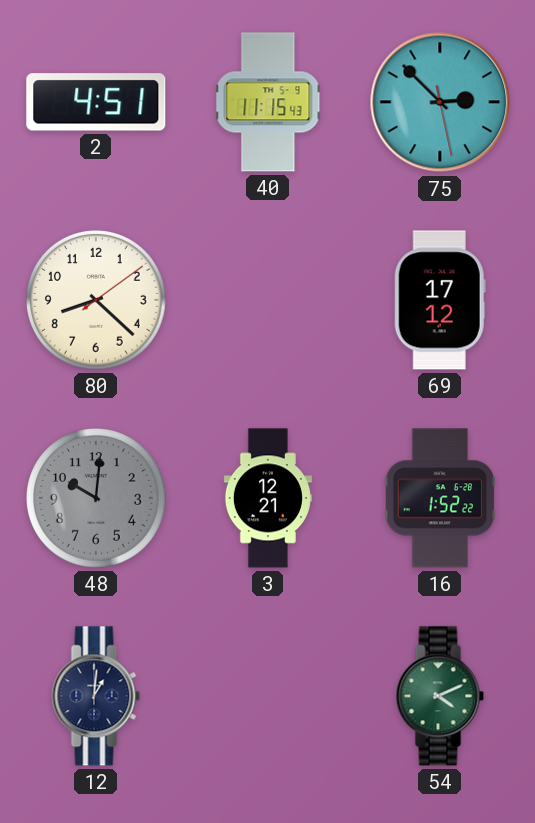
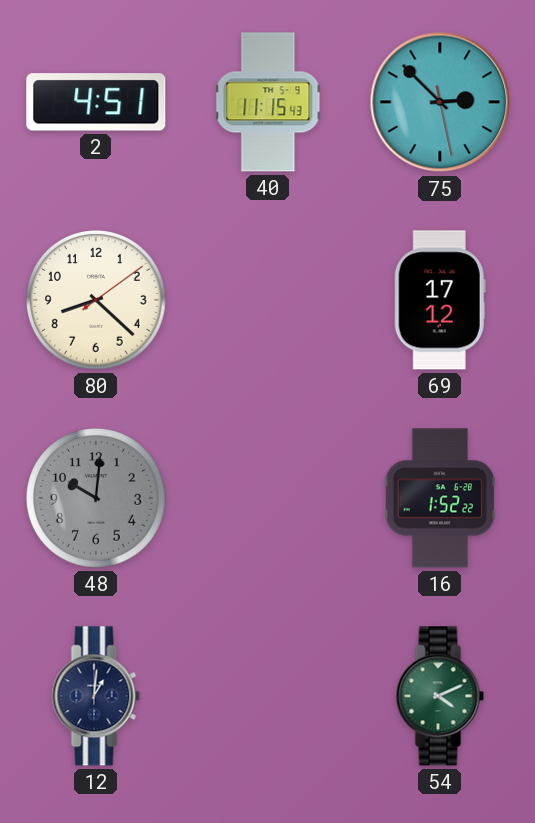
3: 12:21 -> none
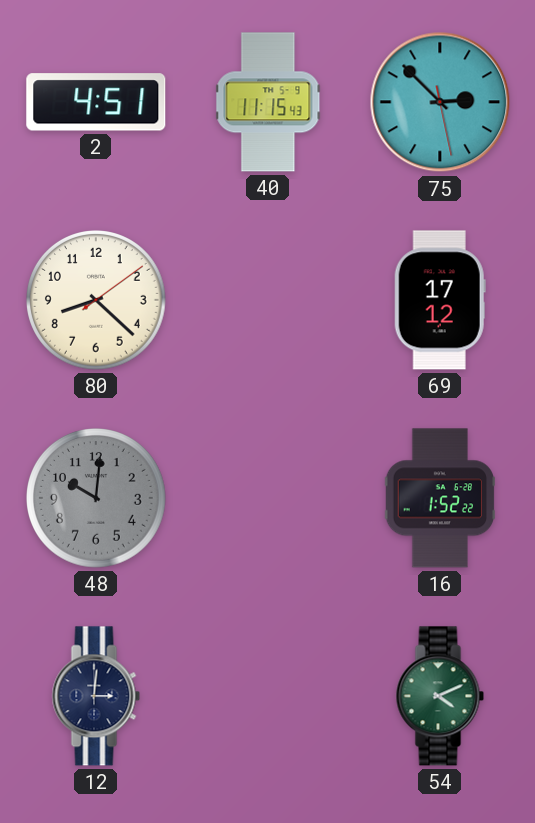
12: 1:01 -> 3:01
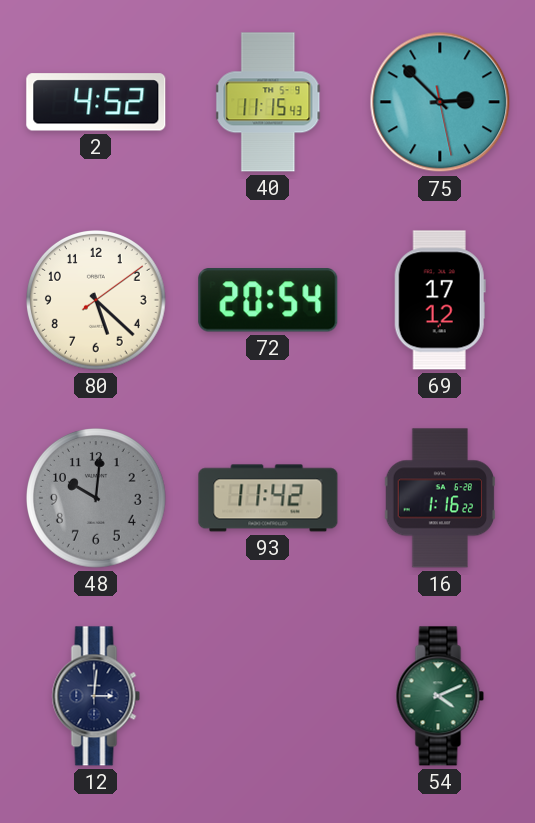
2: 4:51 -> 4:52
80: 8:22 -> 5:22
72: none -> 20:54
93: none -> 11:42
16: 1:52 -> 1:16
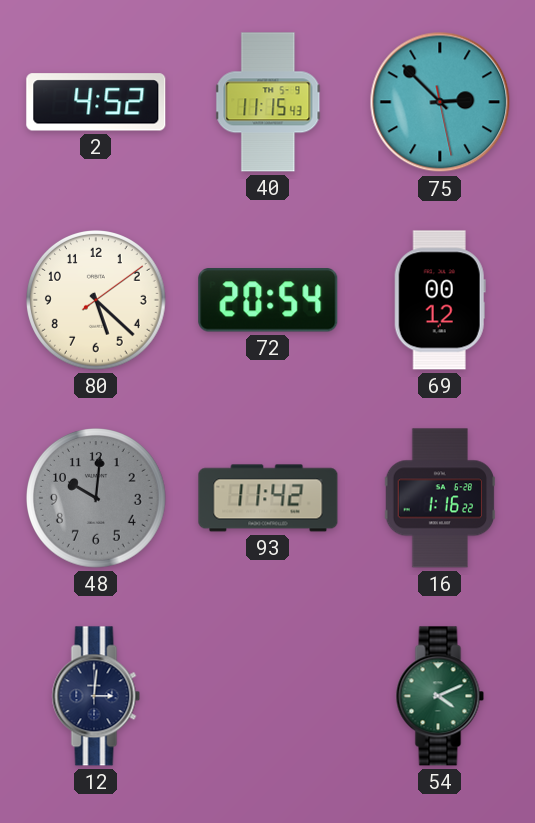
69: 17:12 -> 00:12
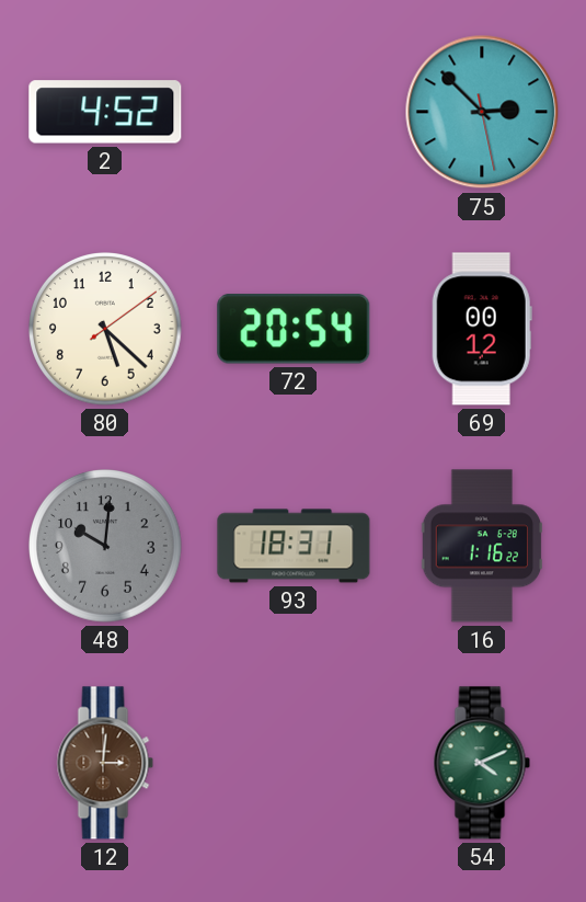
40: 11:15 -> none
93: 11:42 -> 18:31
12 dial: navy -> brown
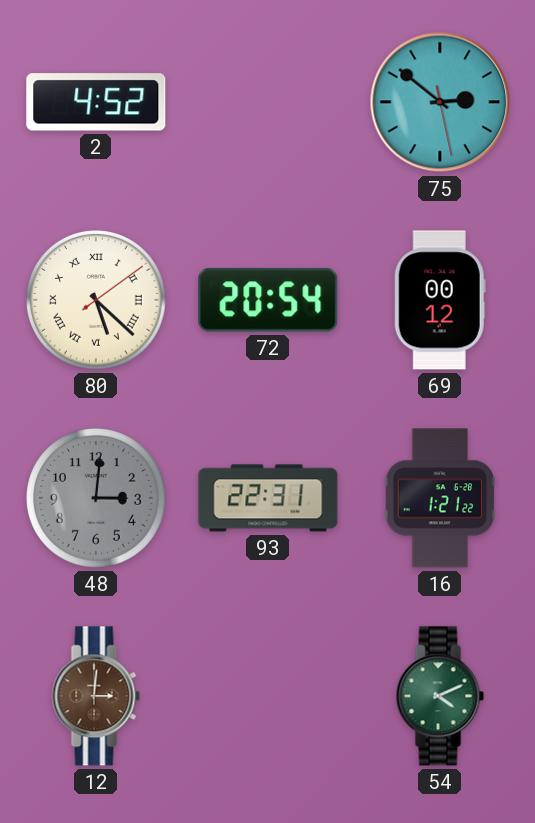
75: 2:52 -> 2:51
80 numerals: Arabic -> Roman
48: 10:01 -> 3:01
93: 18:31 -> 22:31
16: 1:16 -> 1:21
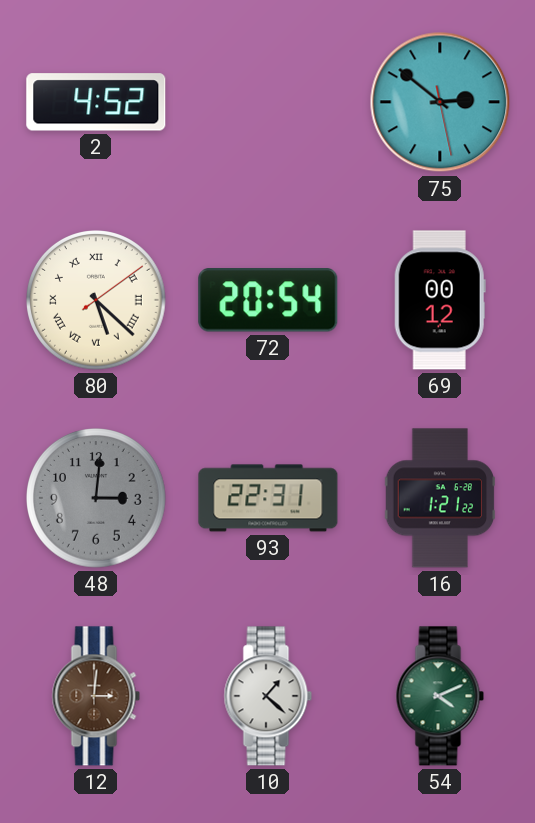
10: none -> 1:22
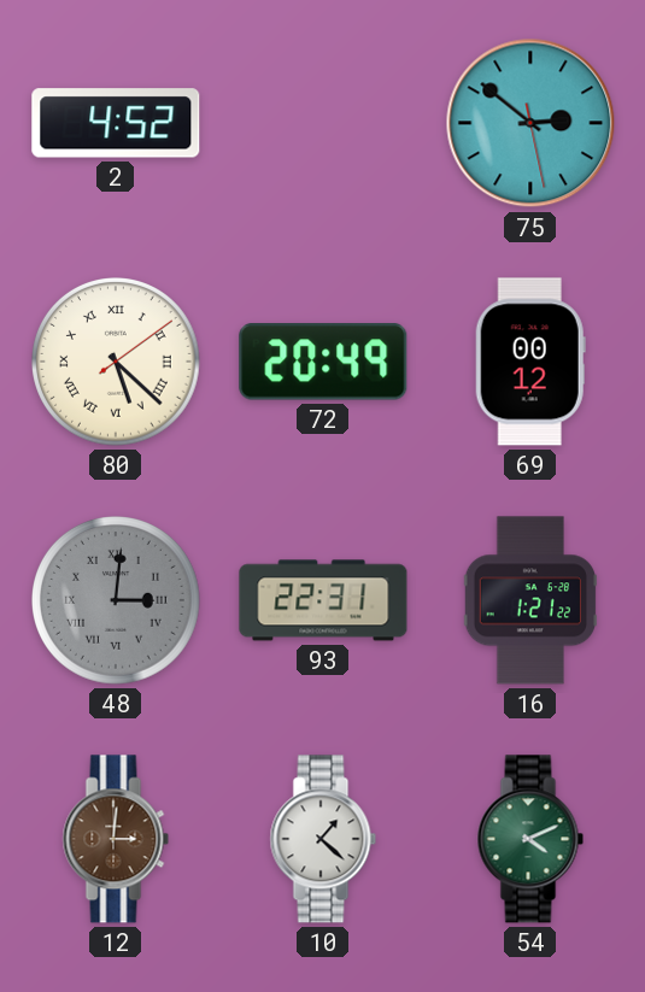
72: 20:54 -> 20:49
48 numerals: Arabic -> Roman
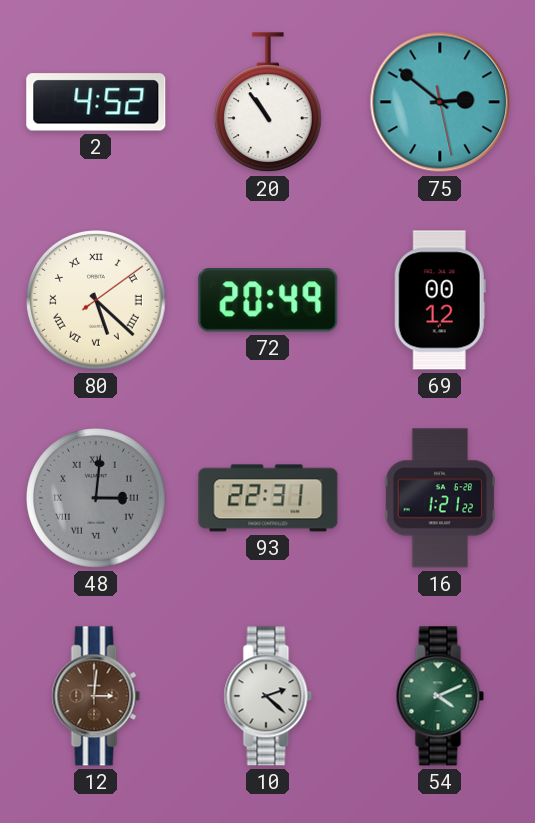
20: none -> 10:54
10: 1:22 -> 2:22
